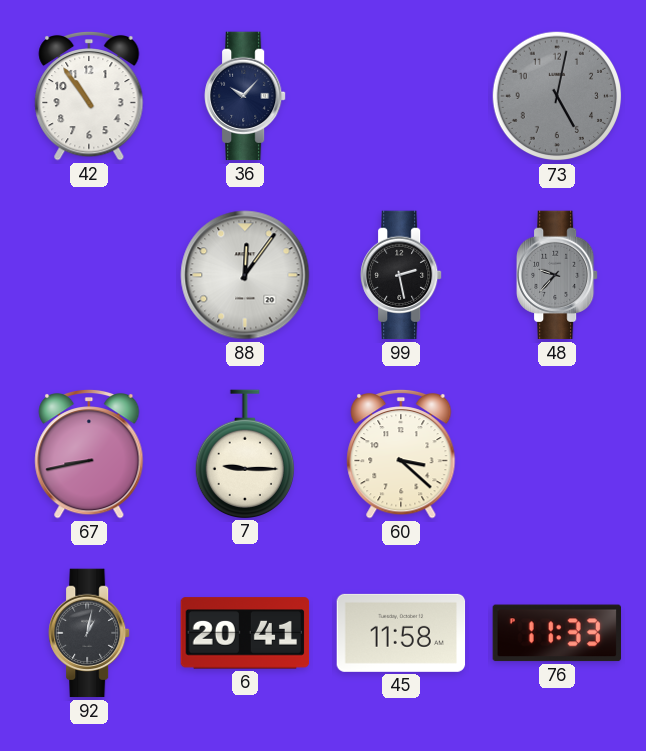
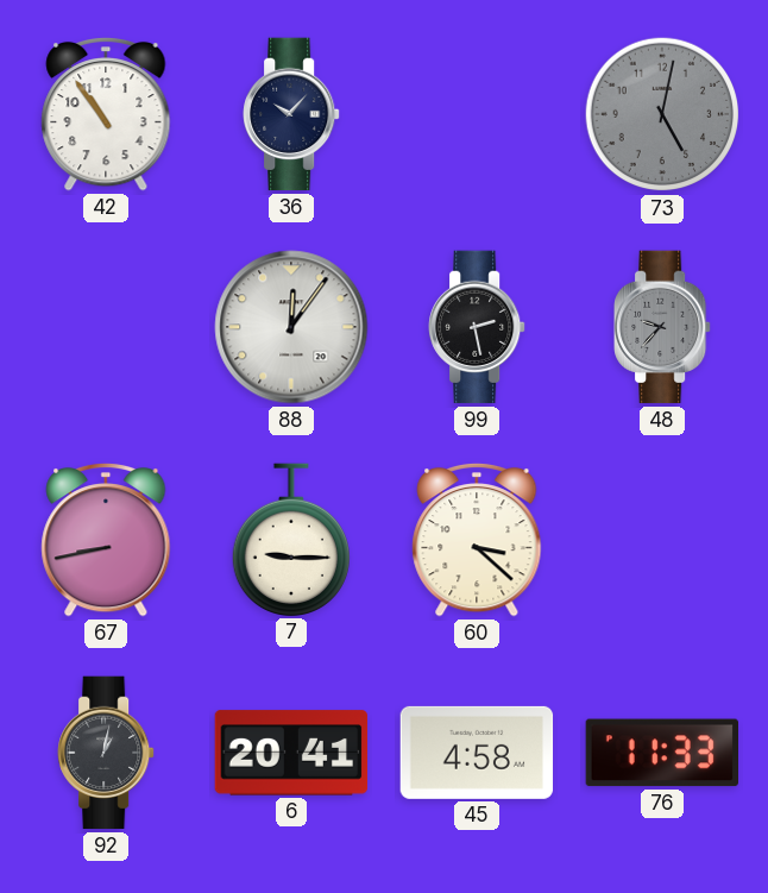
45: 11:58 -> 4:58
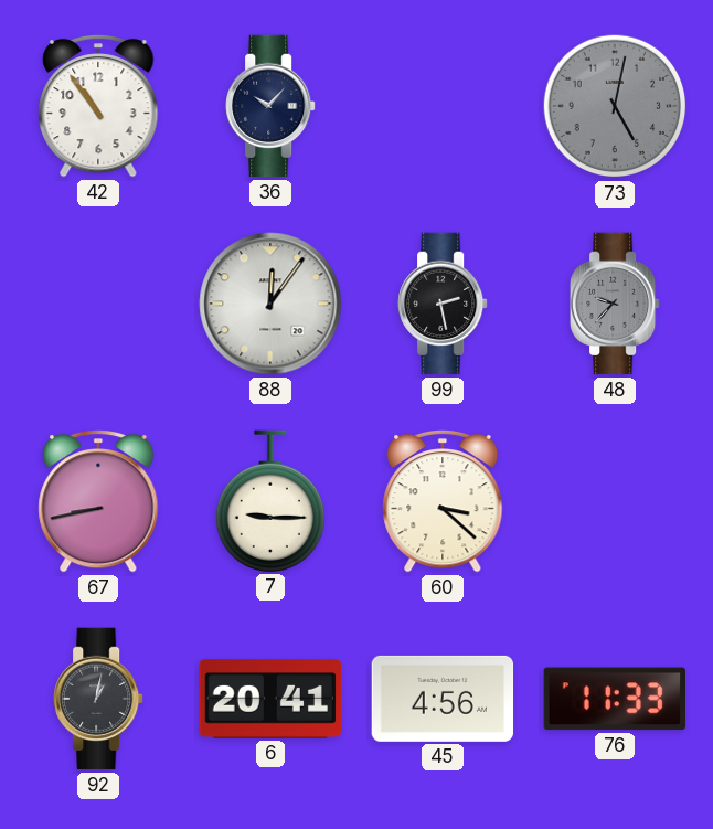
45: 4:58 -> 4:56
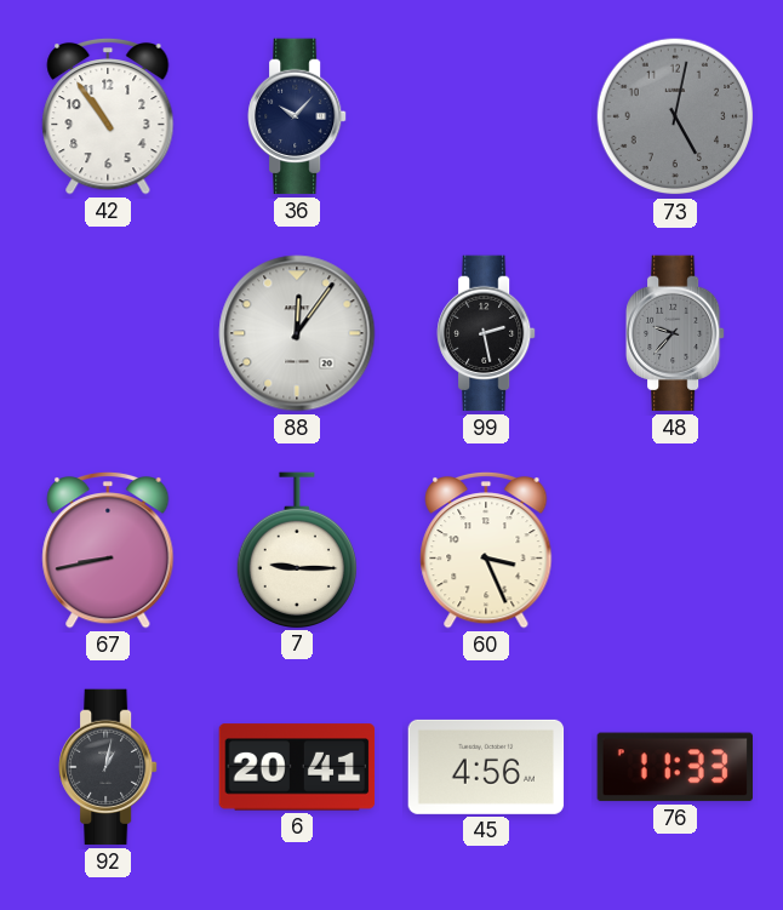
60: 3:22 -> 3:26
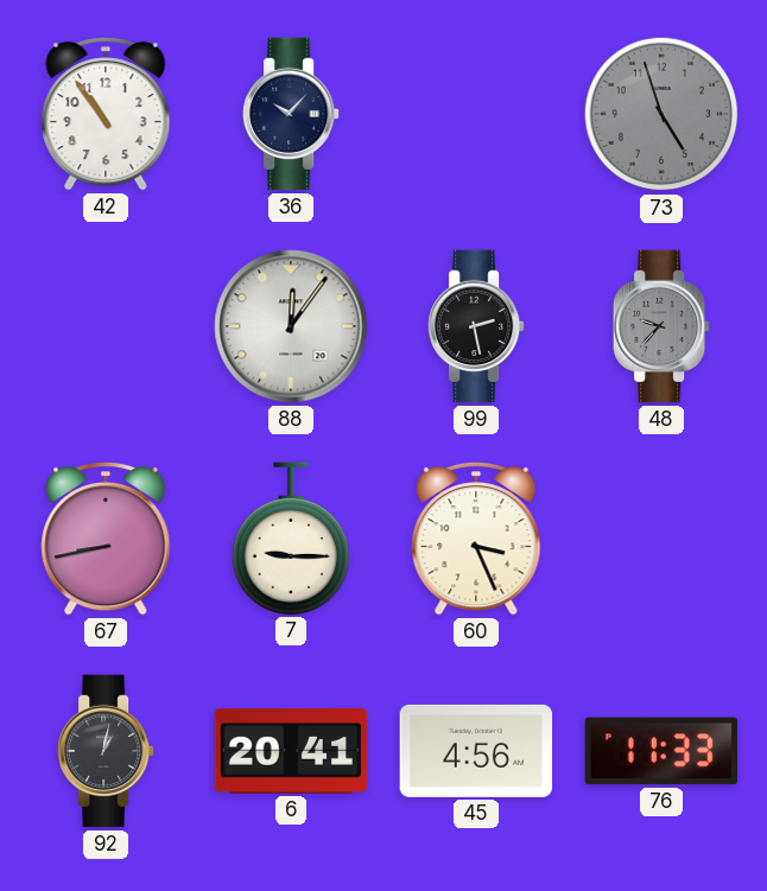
73: 5:02 -> 4:57
